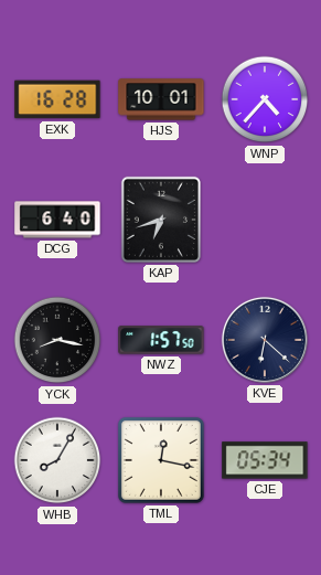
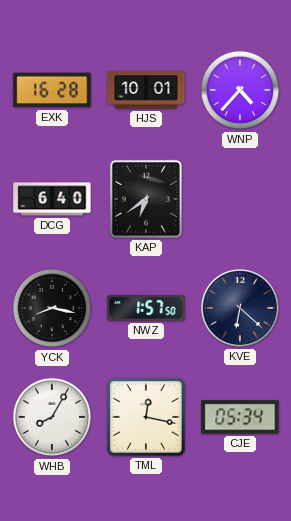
KAP: 6:42 -> 6:39
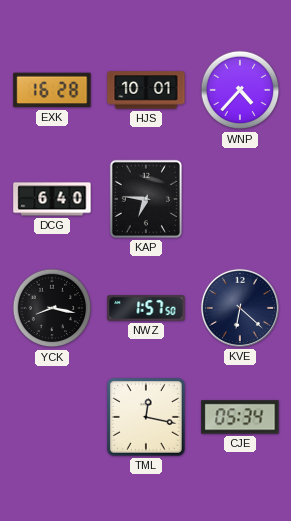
KAP: 6:39 -> 6:46
WHB: 8:05 -> none
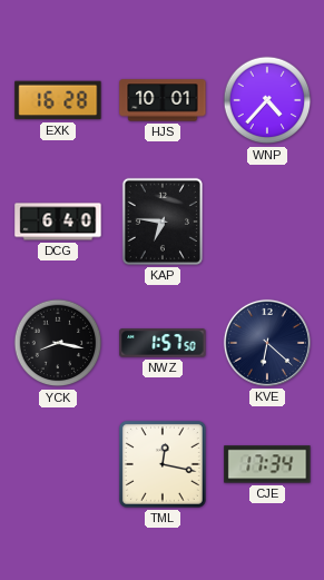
CJE: 05:34 -> 17:34
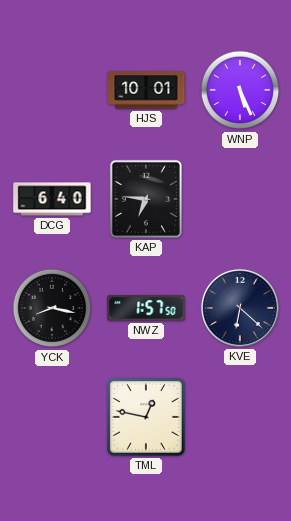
EXK: 16:28 -> none
WNP: 4:37 -> 5:26
TML: 12:17 -> 12:47
CJE: 17:34 -> none
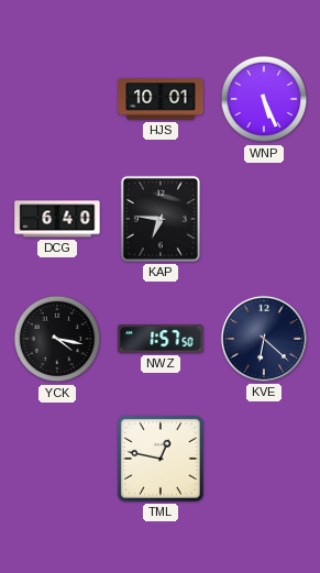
YCK: 8:17 -> 4:17
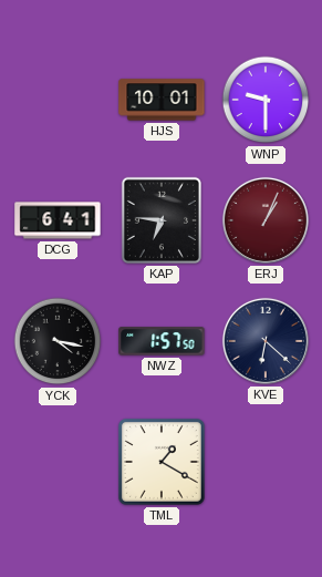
WNP: 5:26 -> 9:30
DCG: 6:40 -> 6:41
ERJ: none -> 1:04
TML: 12:47 -> 1:20
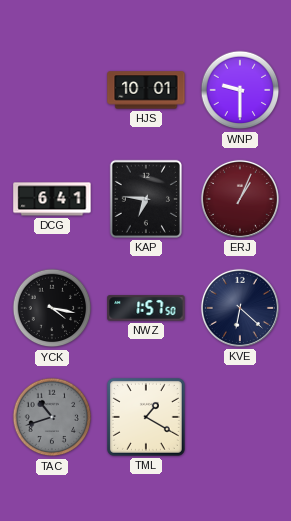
TAC: none -> 10:42
